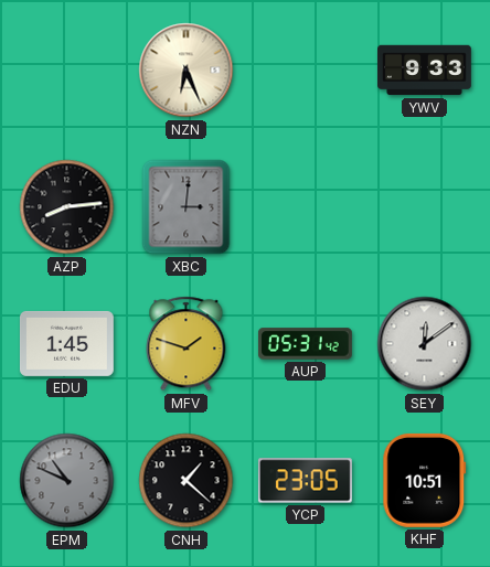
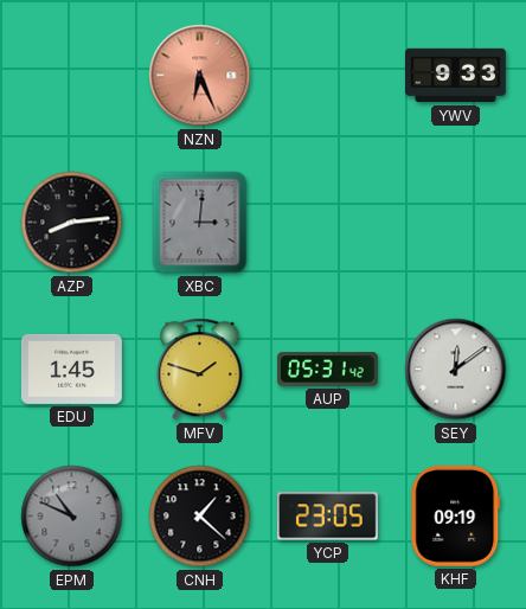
NZN dial: cream -> salmon
KHF: 10:51 -> 09:19
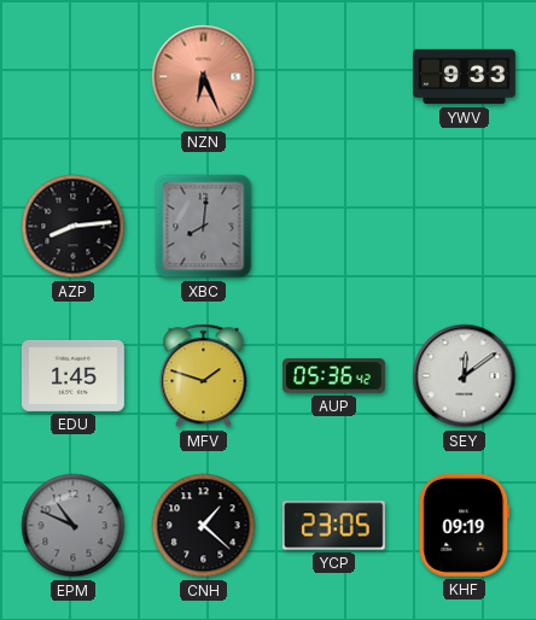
XBC: 3:01 -> 8:01
AUP: 05:31 -> 05:36
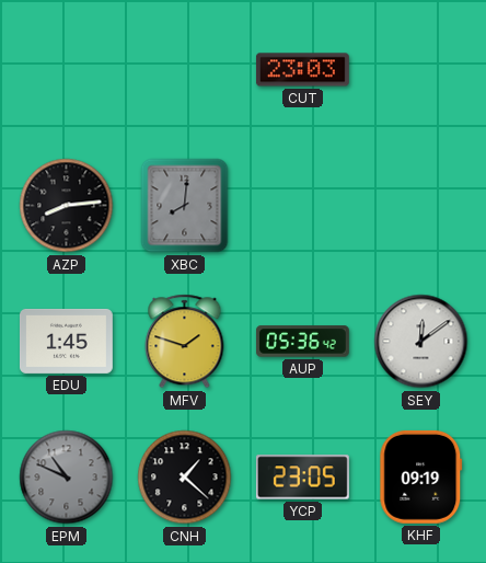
NZN: 6:26 -> none
CUT: none -> 23:03
YWV: 9:33 -> none
